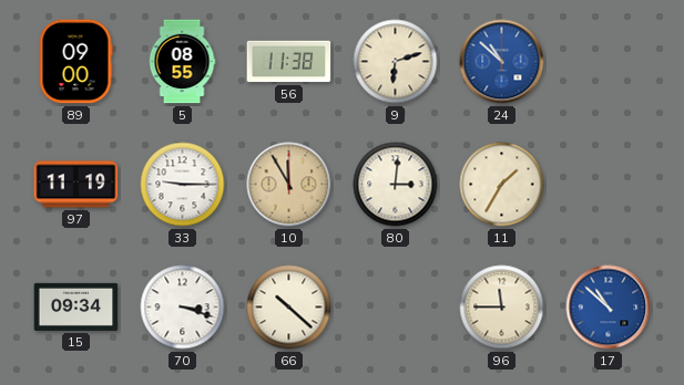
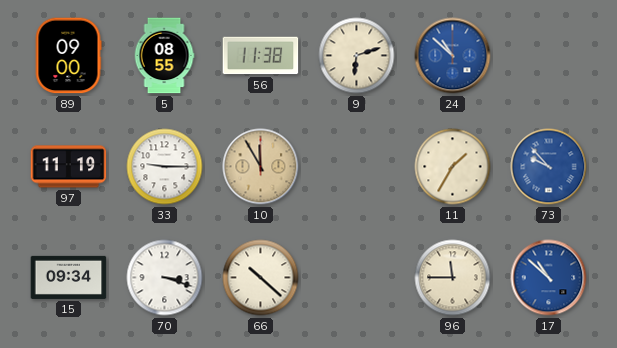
80: 3:01 -> none
73: none -> 9:53
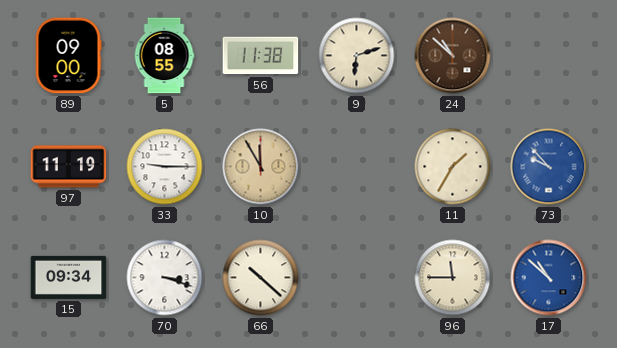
24 dial: blue -> brown
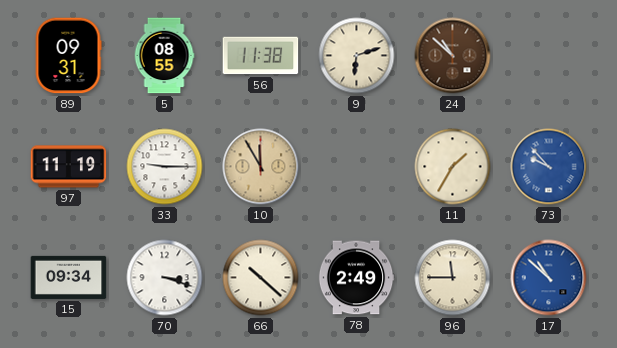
89: 09:00 -> 09:31
78: none -> 2:49
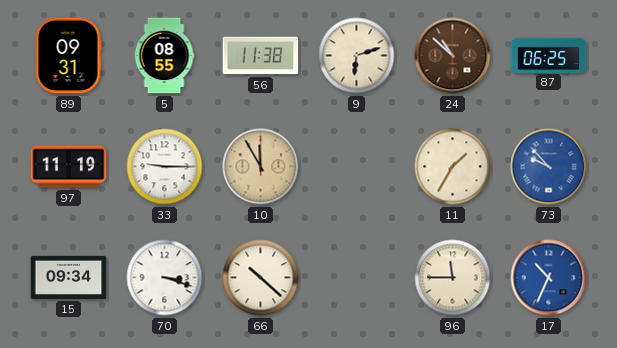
87: none -> 06:25
78: 2:49 -> none
17: 10:52 -> 10:34
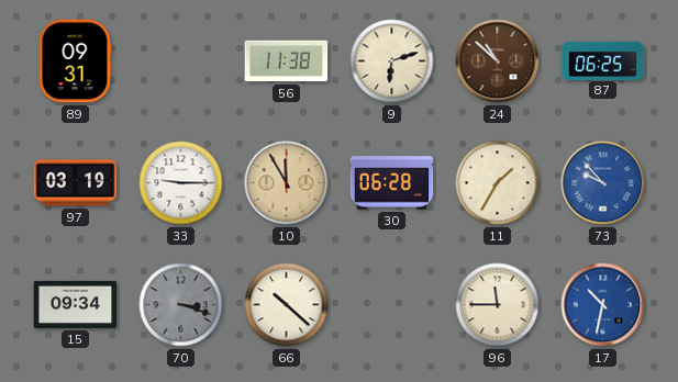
5: 08:55 -> none
97: 11:19 -> 03:19
30: none -> 06:28
70 dial: white -> grey
17: 10:34 -> 10:32
